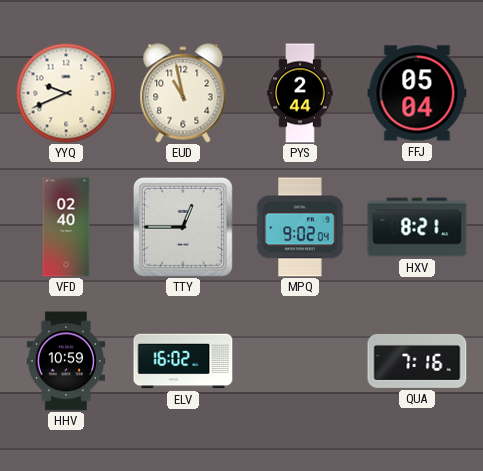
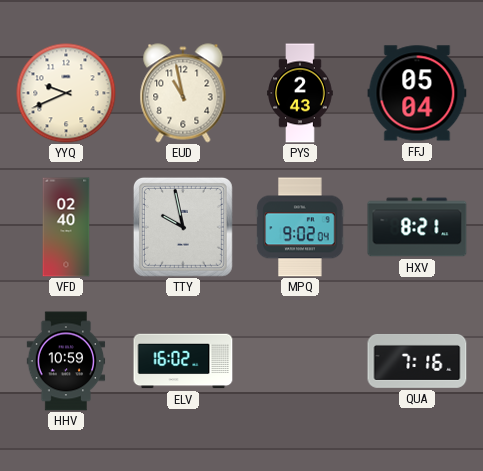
PYS: 2:44 -> 2:43
TTY: 12:45 -> 9:58
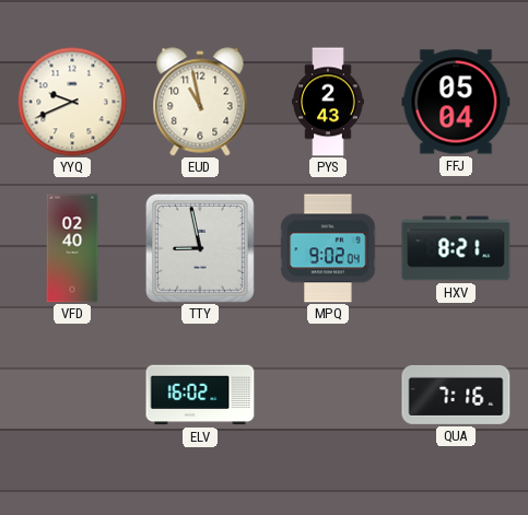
TTY: 9:58 -> 8:58
HHV: 10:59 -> none
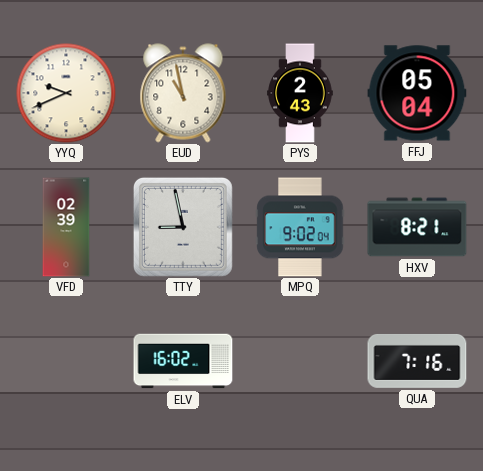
VFD: 02:40 -> 02:39
